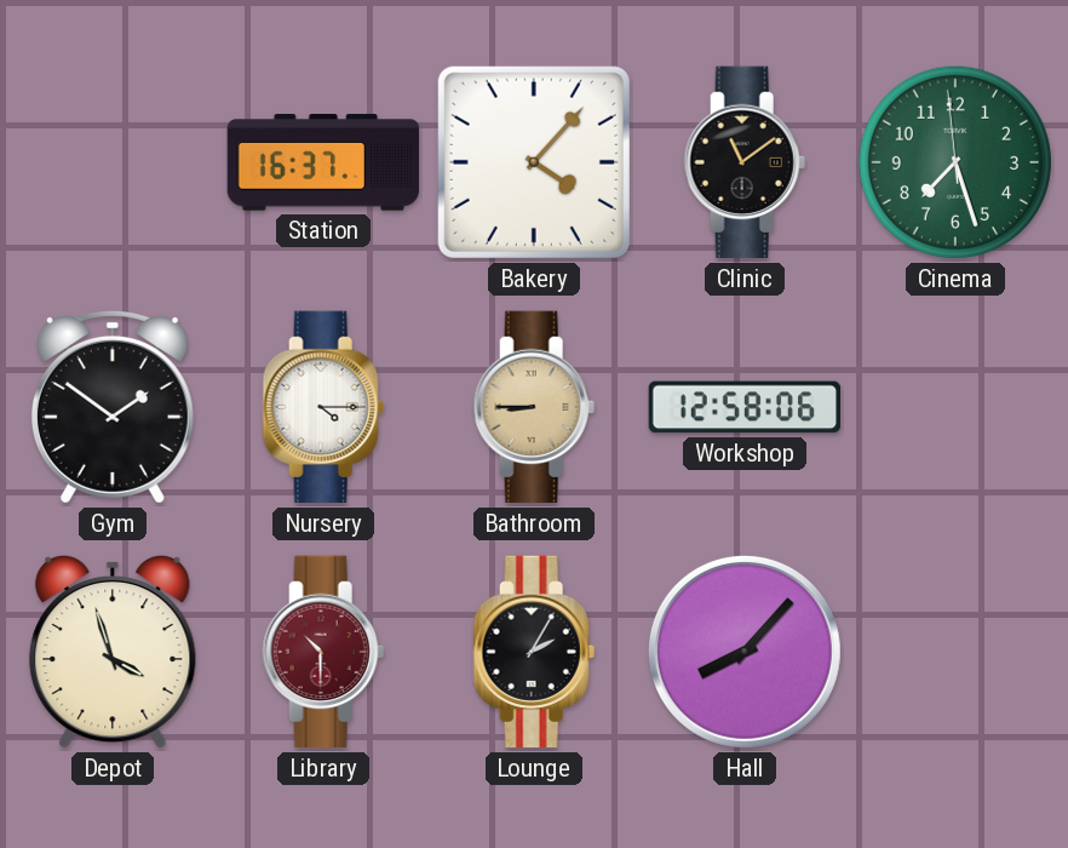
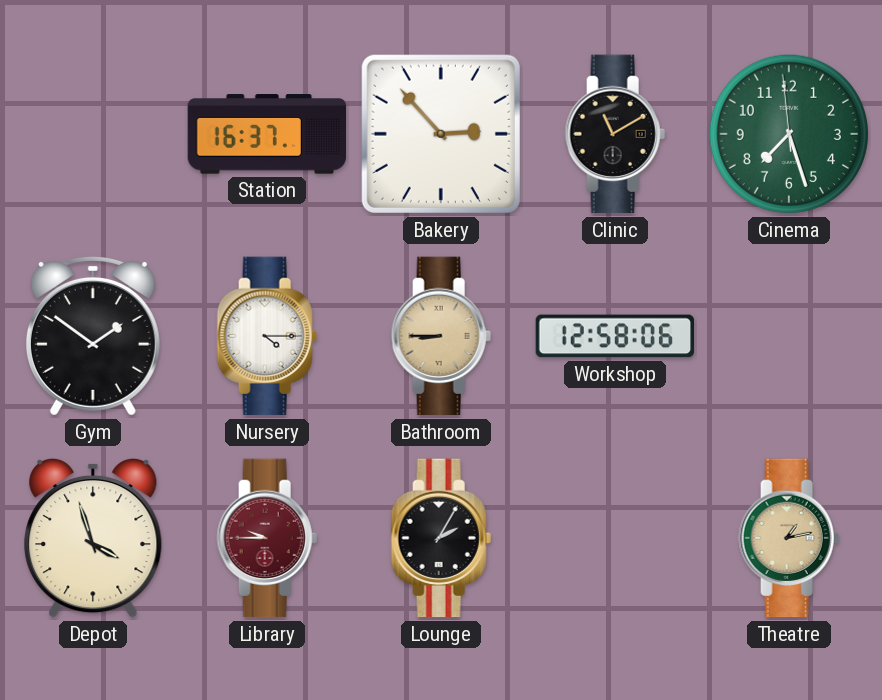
Bakery: 4:07 -> 2:53
Clinic: 11:09 -> 11:10
Library: 10:30 -> 9:45
Hall: 8:07 -> none
Theatre: none -> 1:13
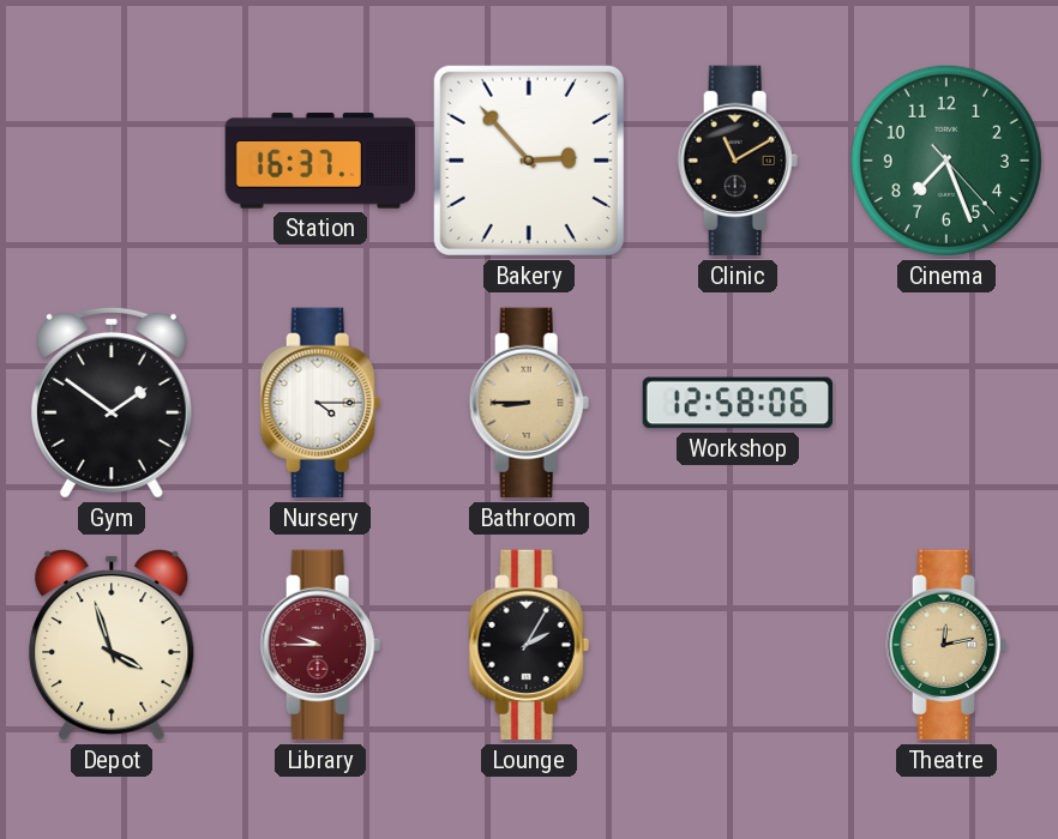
Cinema: 7:26:59 -> 7:26:23
Theatre: 1:13 -> 12:13
